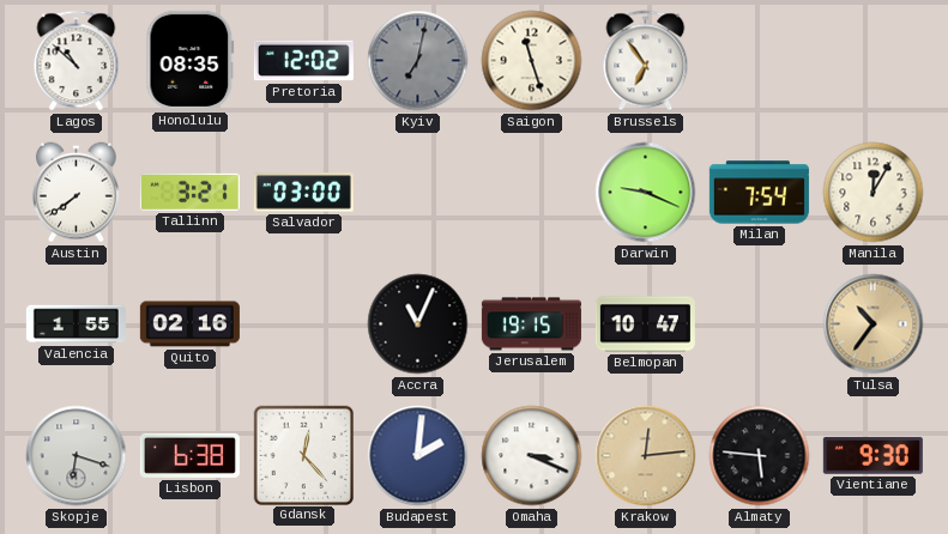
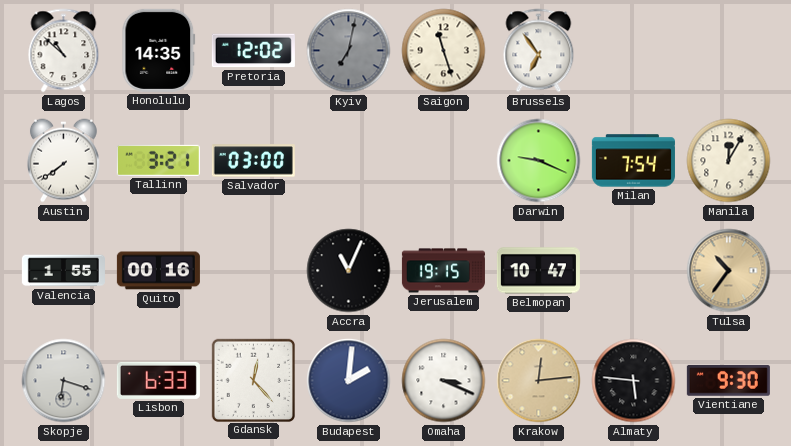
Honolulu: 08:35 -> 14:35
Quito: 02:16 -> 00:16
Lisbon: 6:38 -> 6:33
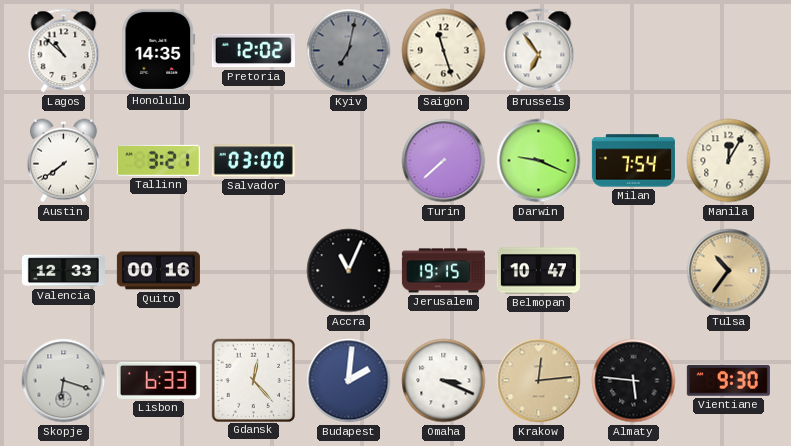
Turin: none -> 7:38
Valencia: 1:55 -> 12:33
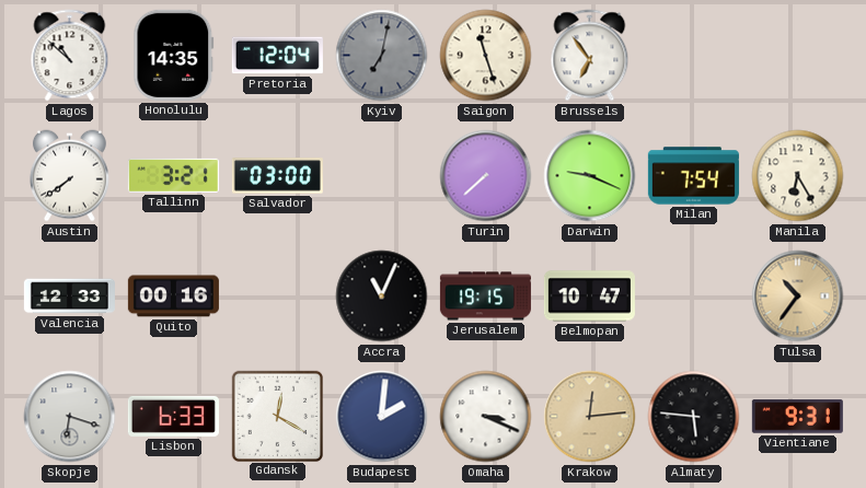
Pretoria: 12:02 -> 12:04
Manila: 12:05 -> 6:25
Gdansk: 12:23 -> 12:20
Vientiane: 9:30 -> 9:31
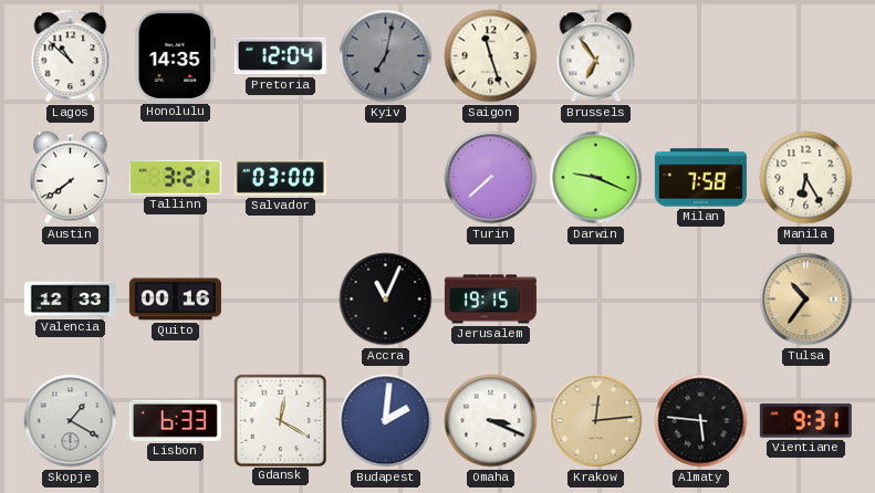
Milan: 7:54 -> 7:58
Belmopan: 10:47 -> none
Skopje: 6:18 -> 1:20
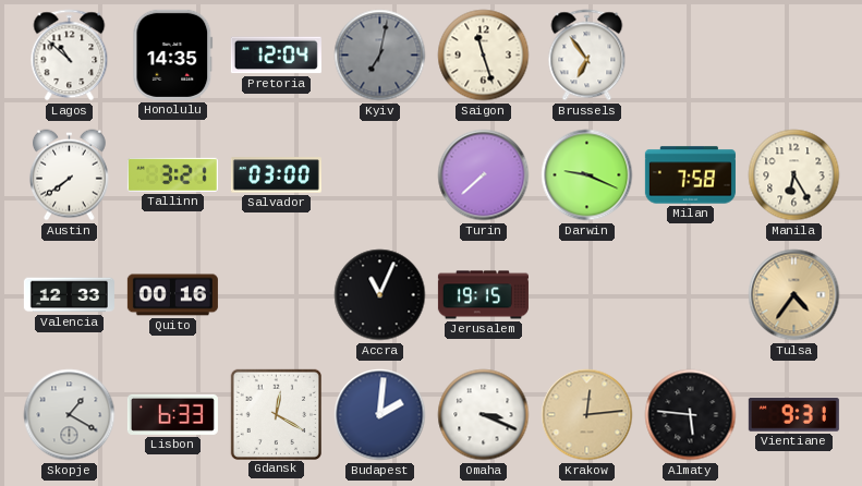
Tulsa: 10:36 -> 4:36
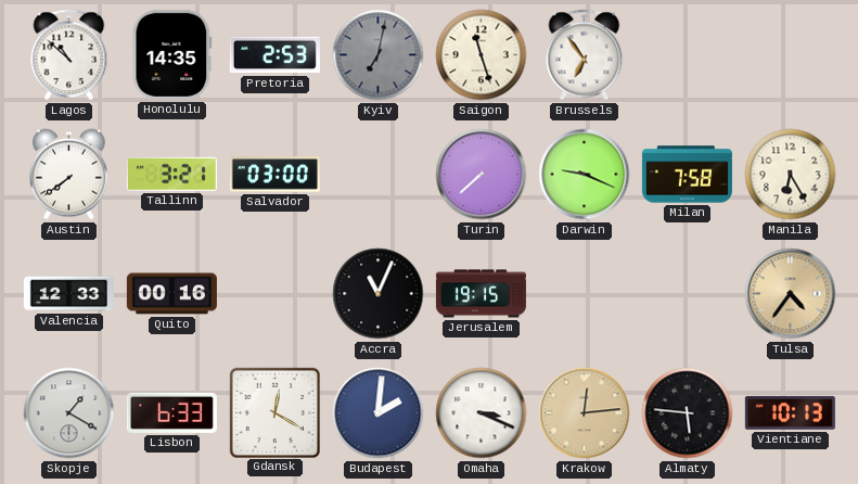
Pretoria: 12:04 -> 2:53
Vientiane: 9:31 -> 10:13
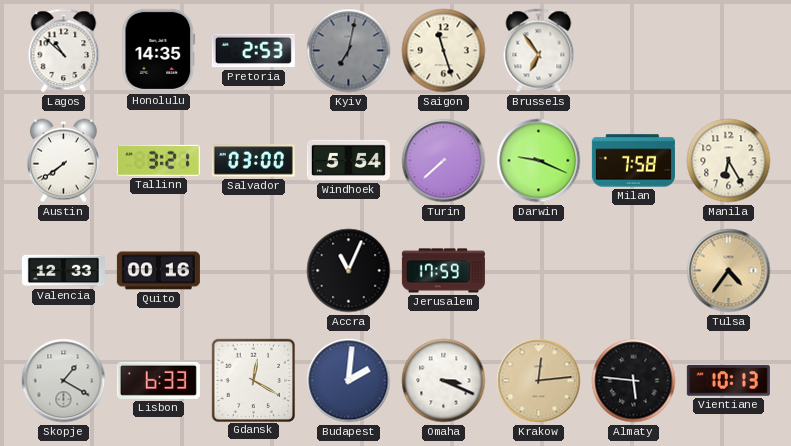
Windhoek: none -> 5:54
Jerusalem: 19:15 -> 17:59
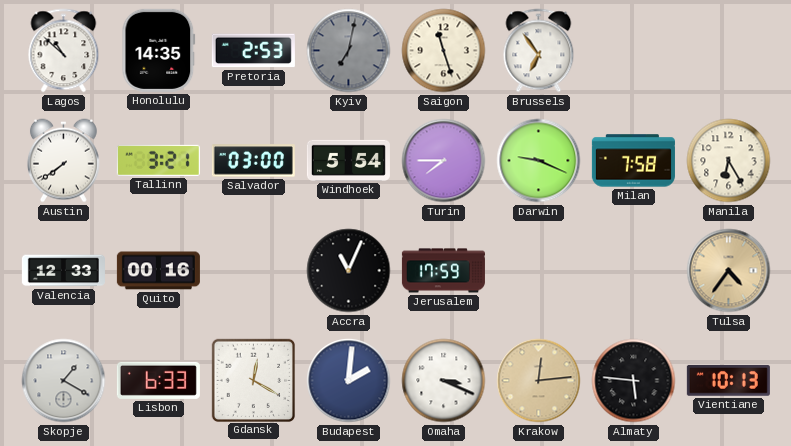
Turin: 7:38 -> 7:45
